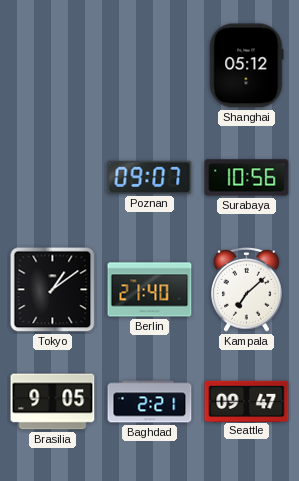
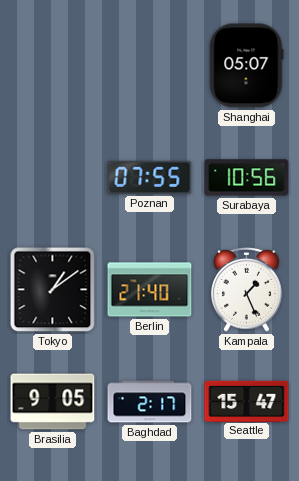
Shanghai: 05:12 -> 05:07
Poznan: 09:07 -> 07:55
Kampala: 7:08 -> 1:26
Baghdad: 2:21 -> 2:17
Seattle: 09:47 -> 15:47
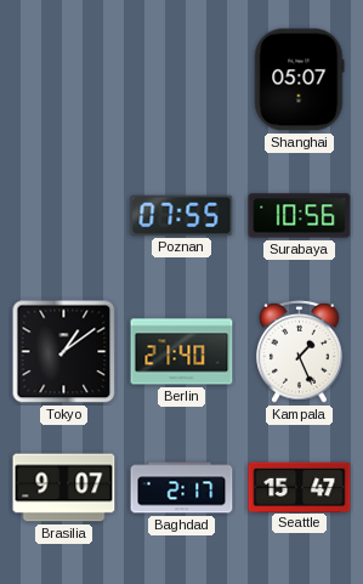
Brasilia: 9:05 -> 9:07
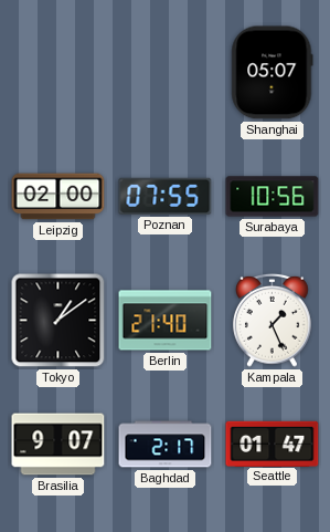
Leipzig: none -> 02:00
Seattle: 15:47 -> 01:47
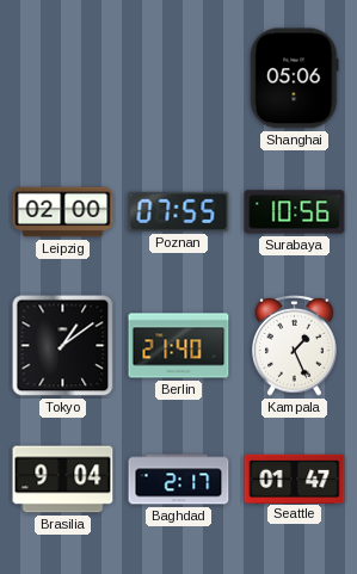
Shanghai: 05:07 -> 05:06
Brasilia: 9:07 -> 9:04
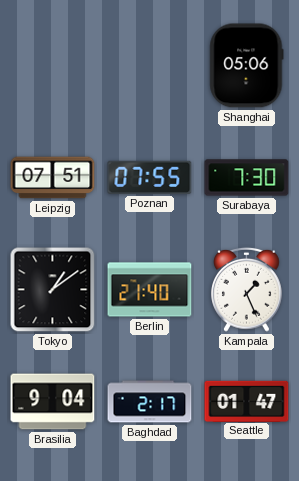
Leipzig: 02:00 -> 07:51
Surabaya: 10:56 -> 7:30
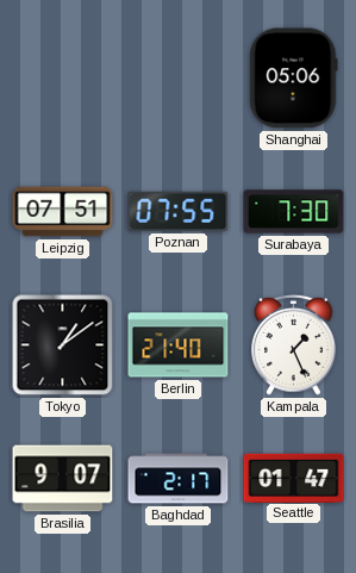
Brasilia: 9:04 -> 9:07
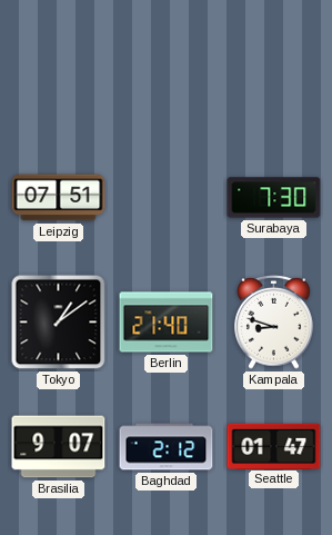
Shanghai: 05:06 -> none
Poznan: 07:55 -> none
Kampala: 1:26 -> 8:48
Baghdad: 2:17 -> 2:12
